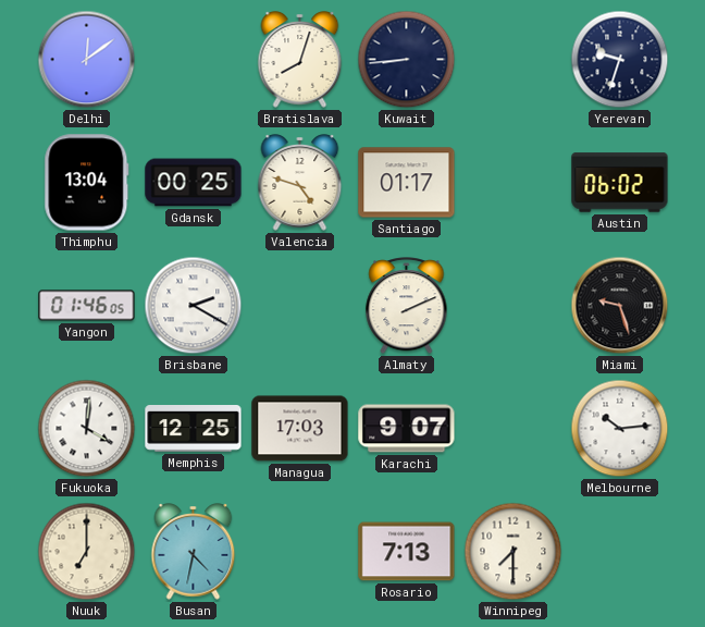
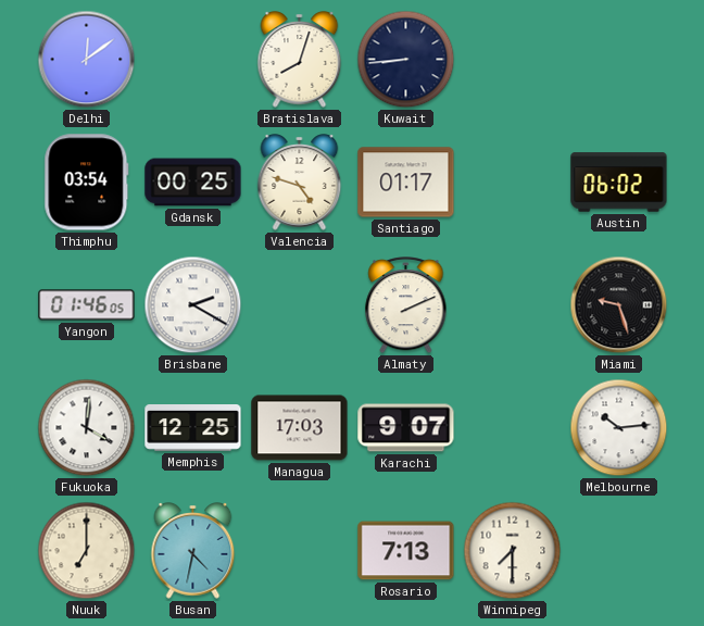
Yerevan: 9:33 -> none
Thimphu: 13:04 -> 03:54
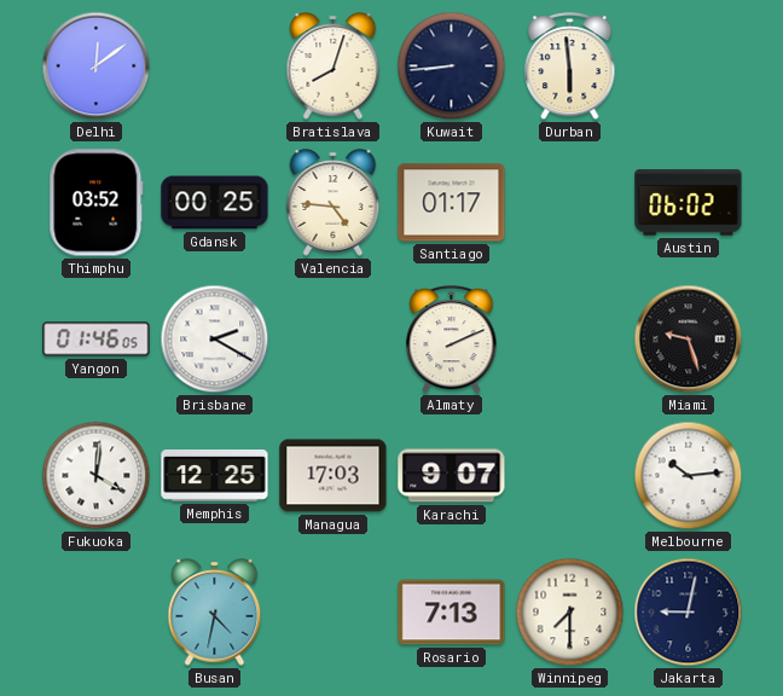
Durban: none -> 5:59
Thimphu: 03:54 -> 03:52
Valencia: 4:48 -> 4:46
Nuuk: 7:00 -> none
Jakarta: none -> 9:02
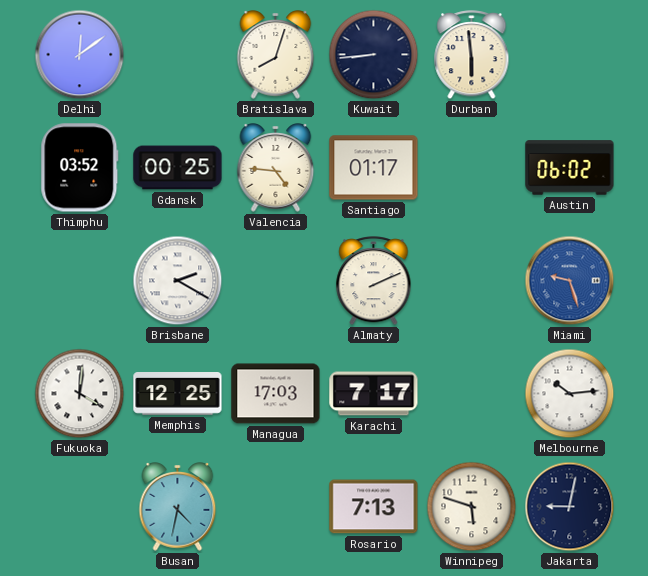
Yangon: 01:46 -> none
Miami dial: black -> blue
Karachi: 9:07 -> 7:17
Winnipeg: 7:30 -> 5:48
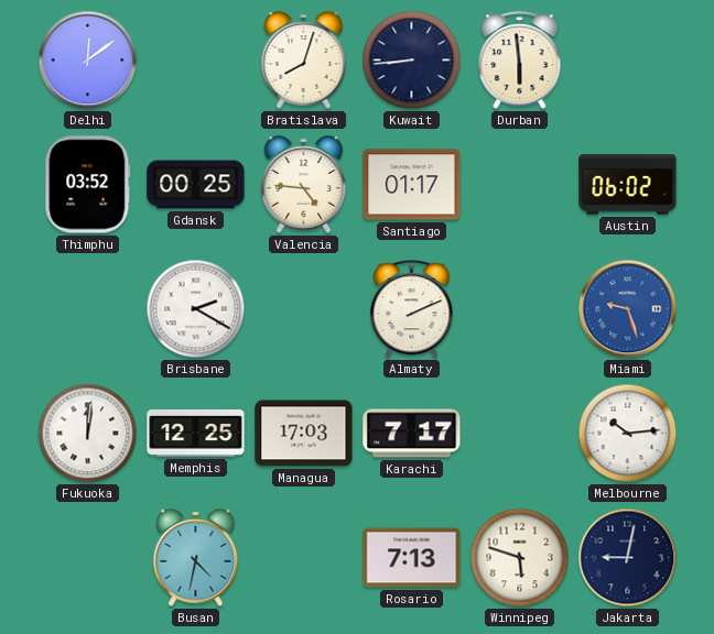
Fukuoka: 4:01 -> 12:01
